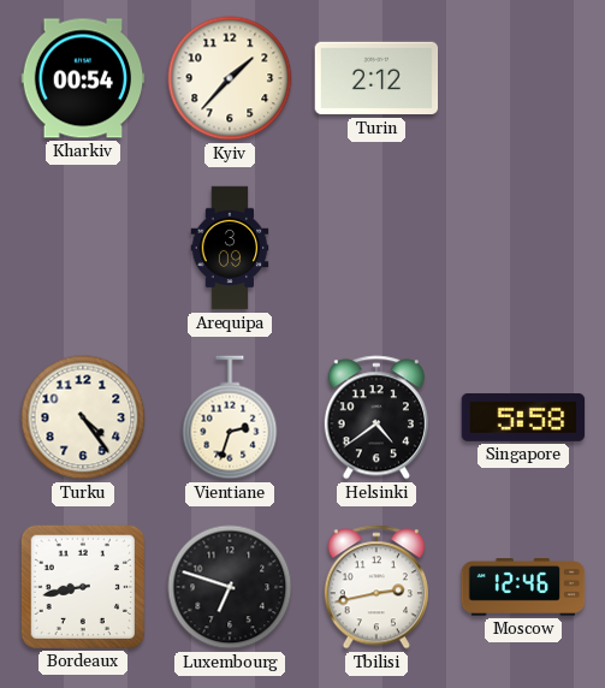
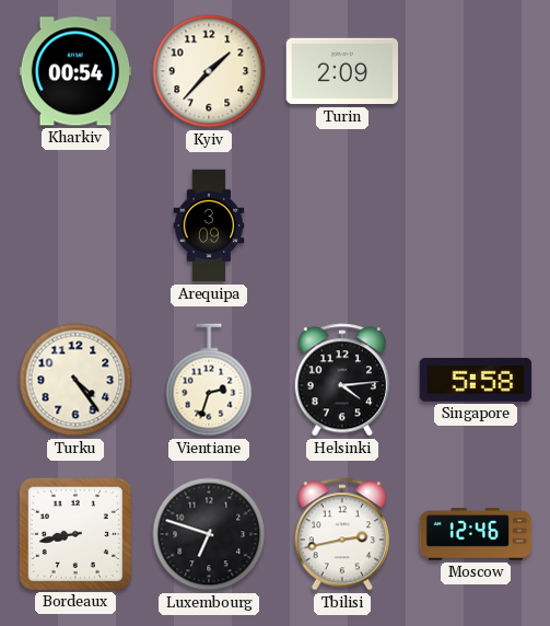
Turin: 2:12 -> 2:09
Helsinki: 4:39 -> 4:14
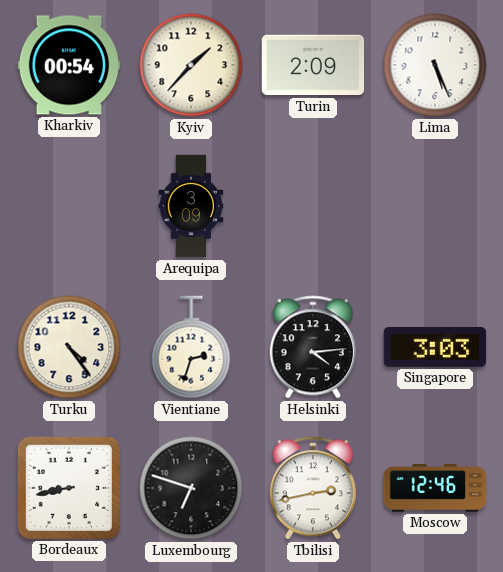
Lima: none -> 5:26
Singapore: 5:58 -> 3:03
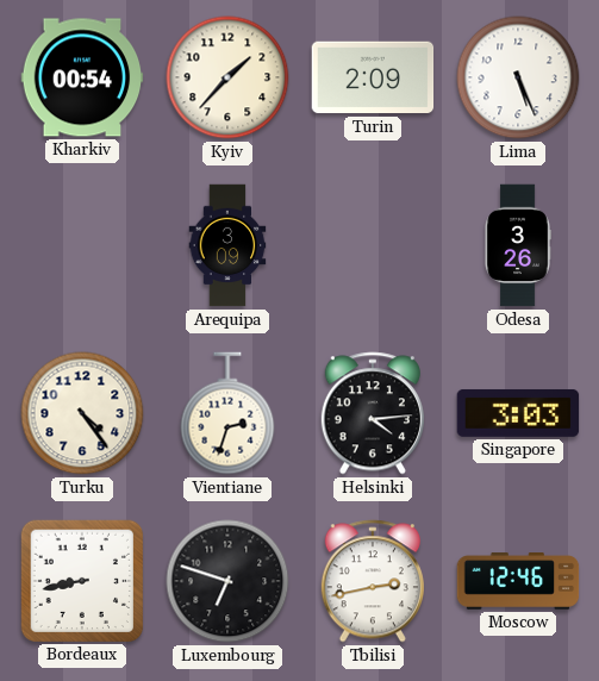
Odesa: none -> 3:26
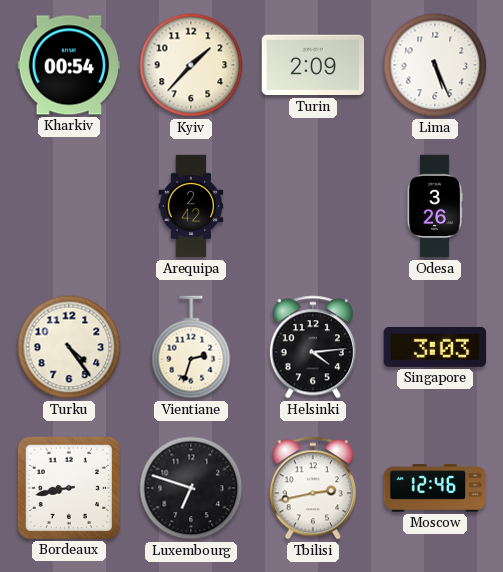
Arequipa: 3:09 -> 2:42
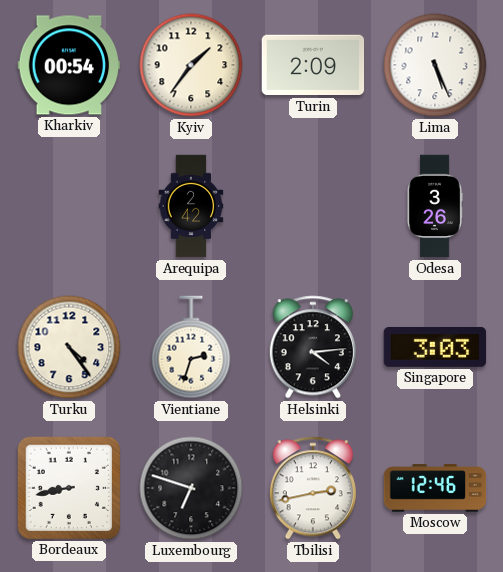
Kyiv: 1:37 -> 1:36
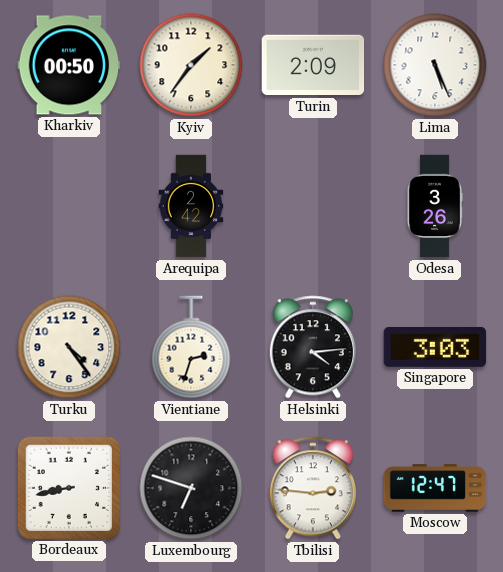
Kharkiv: 00:54 -> 00:50
Tbilisi: 2:43 -> 2:46
Moscow: 12:46 -> 12:47
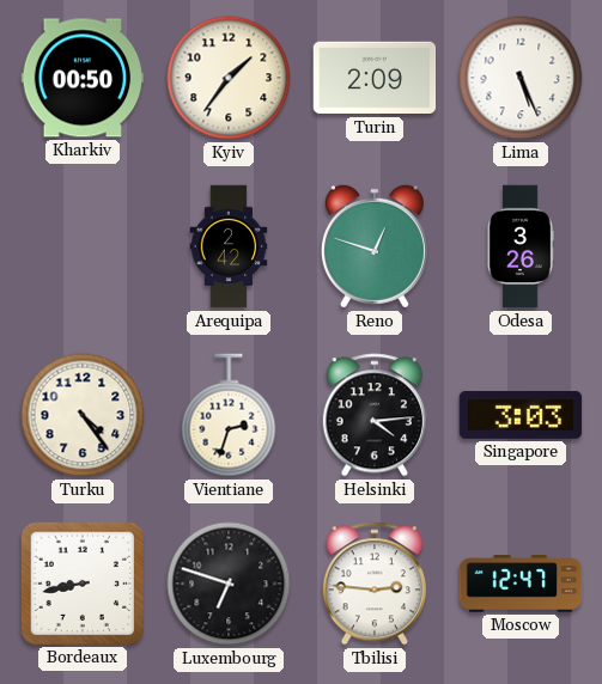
Reno: none -> 12:48
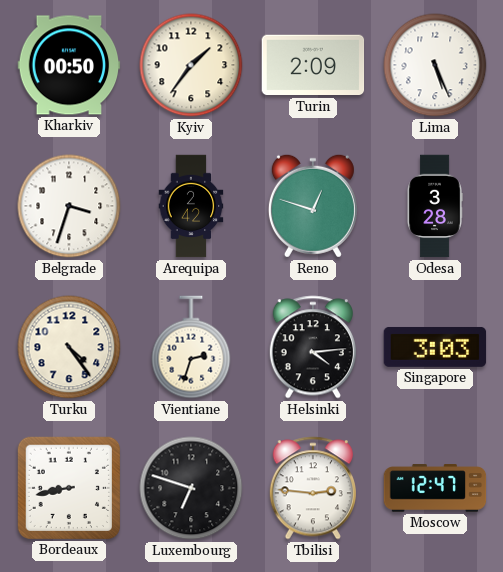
Belgrade: none -> 3:33
Odesa: 3:26 -> 3:28
